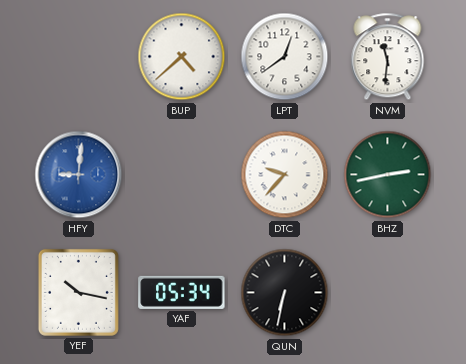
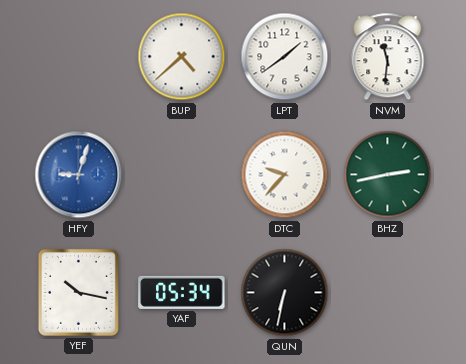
LPT: 12:39 -> 1:39
HFY: 9:01 -> 9:03
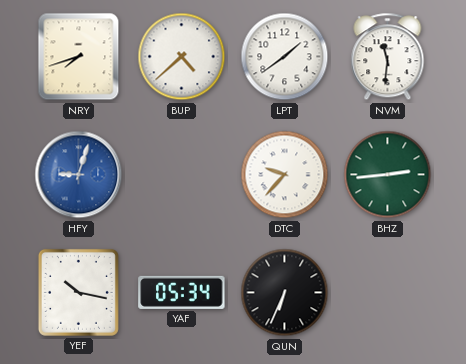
NRY: none -> 7:42
BHZ: 2:43 -> 2:44
QUN: 6:32 -> 6:34
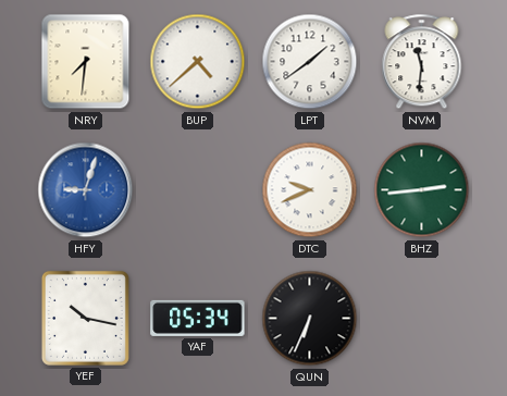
NRY: 7:42 -> 7:31
DTC: 9:37 -> 9:41
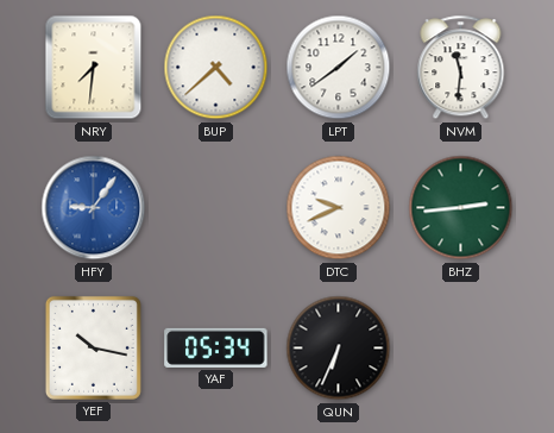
HFY: 9:03 -> 9:06
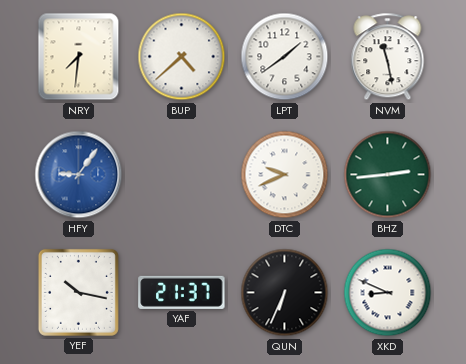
NVM: 11:31 -> 11:28
YAF: 05:34 -> 21:37
XKD: none -> 8:49
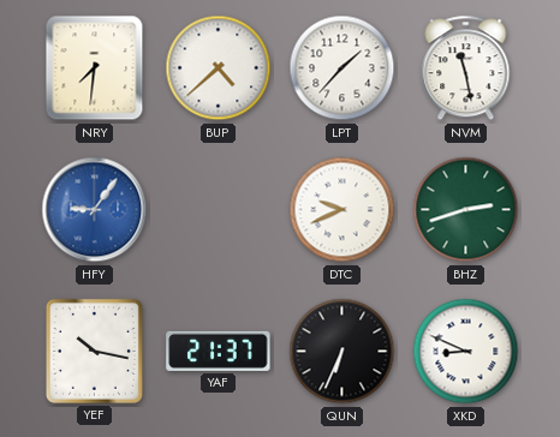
LPT: 1:39 -> 1:37
BHZ: 2:44 -> 2:42
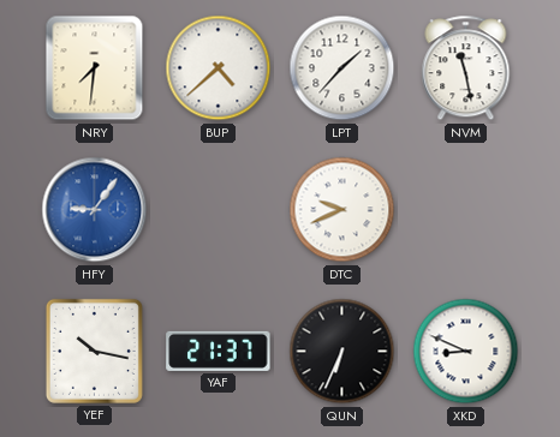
BHZ: 2:42 -> none
